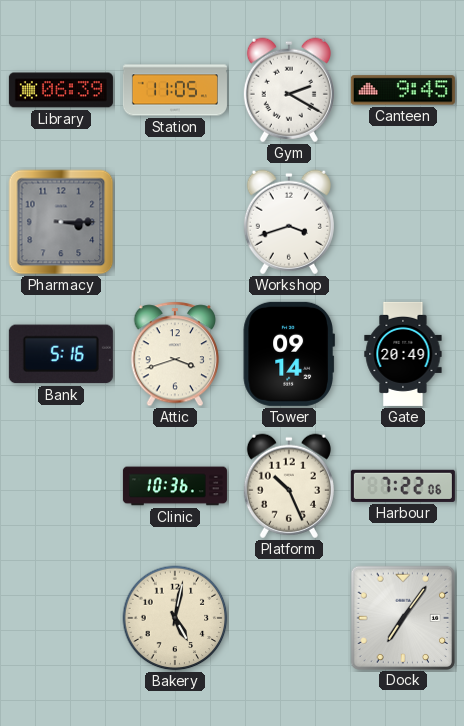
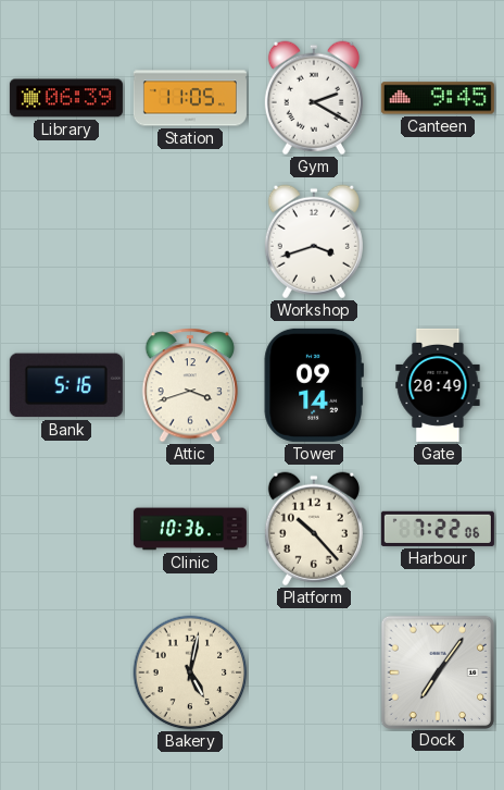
Pharmacy: 3:15 -> none
Platform: 10:26 -> 10:23
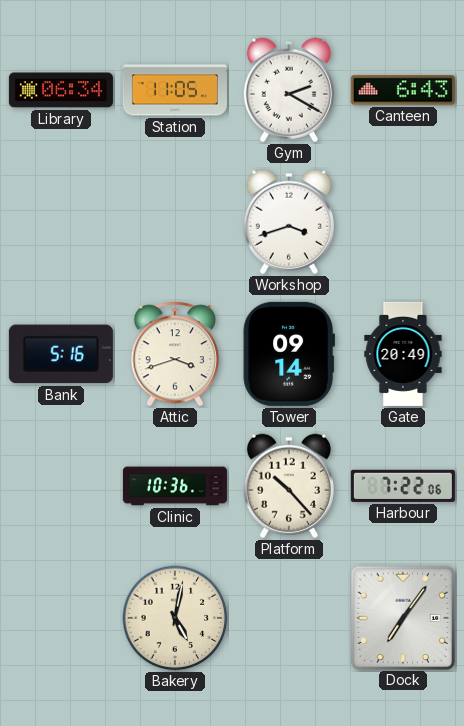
Library: 06:39 -> 06:34
Canteen: 9:45 -> 6:43
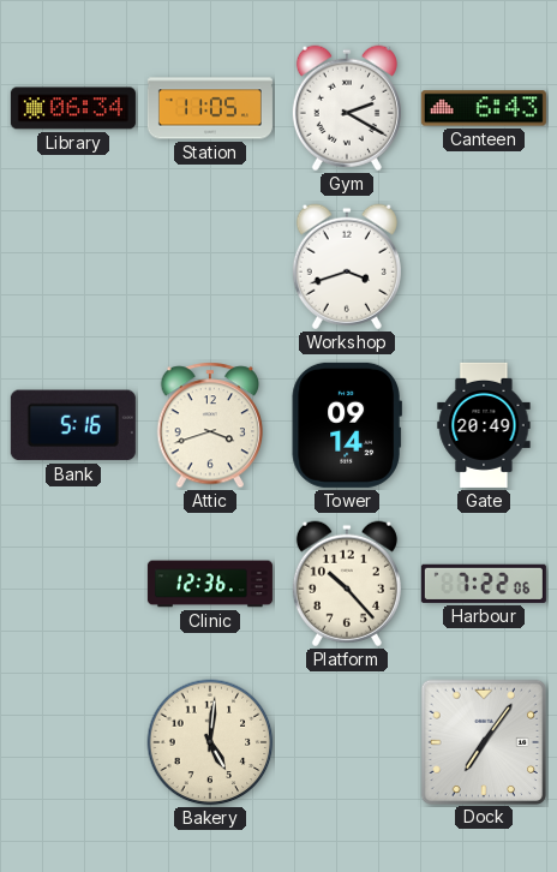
Clinic: 10:36 -> 12:36
Bakery: 5:02 -> 5:01
